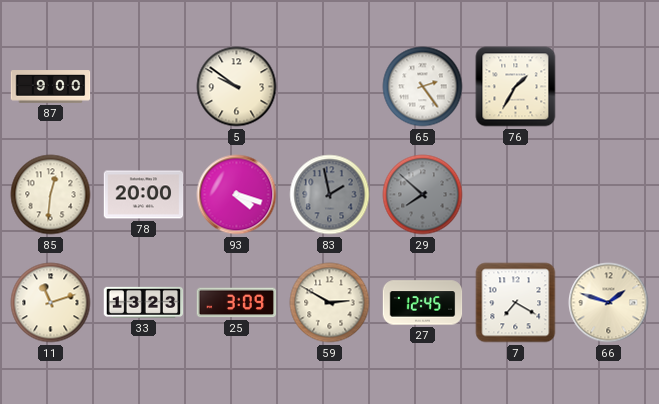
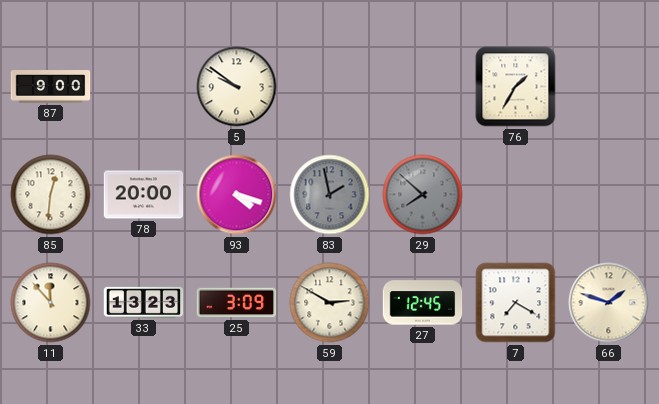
65: 2:24 -> none
11: 11:12 -> 11:53
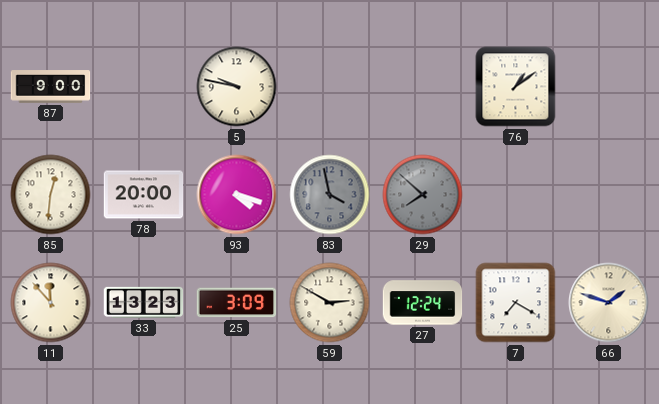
5: 9:51 -> 9:47
76: 1:35 -> 1:09
83: 1:58 -> 3:58
27: 12:45 -> 12:24
